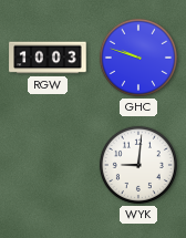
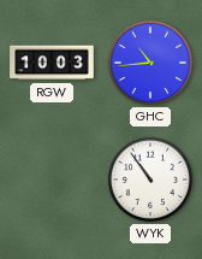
GHC: 9:48 -> 10:44
WYK: 9:01 -> 10:54
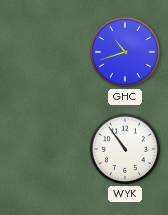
RGW: 10:03 -> none
GHC: 10:44 -> 10:42
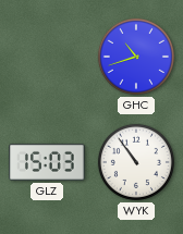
GLZ: none -> 15:03
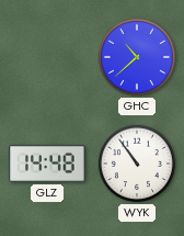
GHC: 10:42 -> 10:38
GLZ: 15:03 -> 14:48
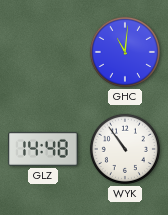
GHC: 10:38 -> 11:01
